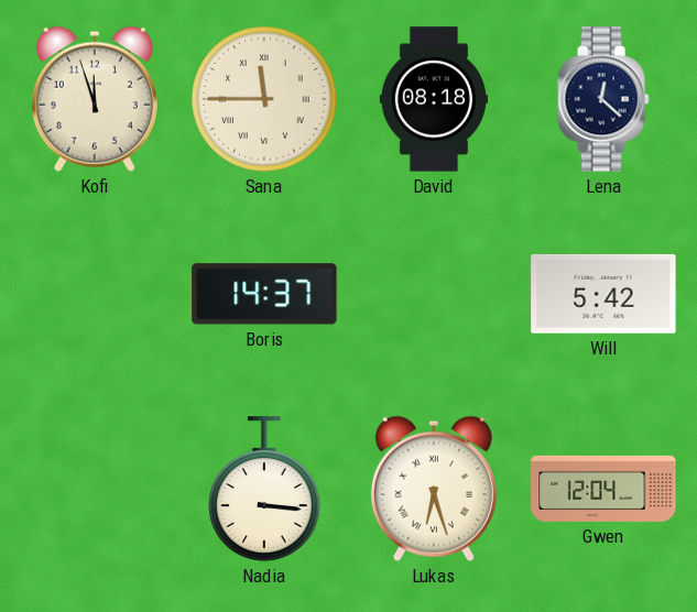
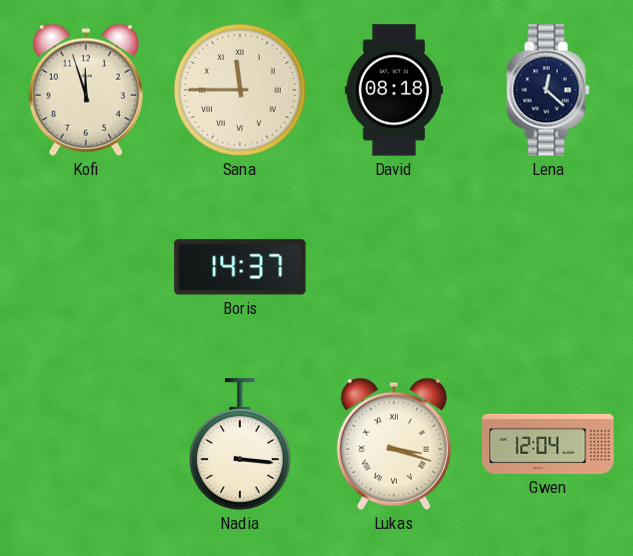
Will: 5:42 -> none
Lukas: 6:27 -> 3:18
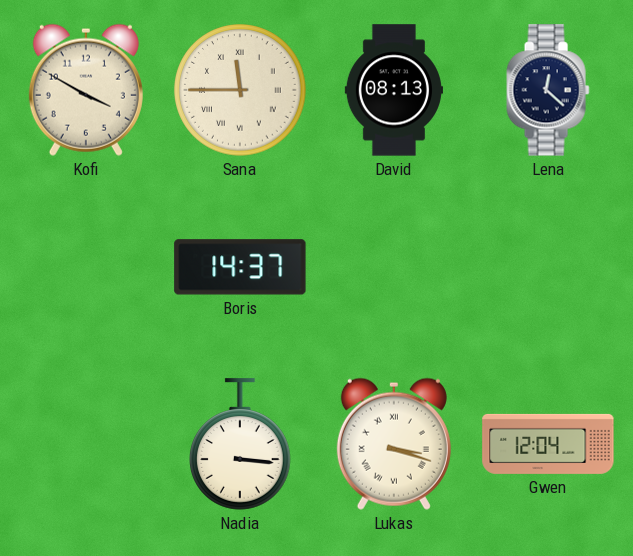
Kofi: 11:57 -> 3:50
David: 08:18 -> 08:13
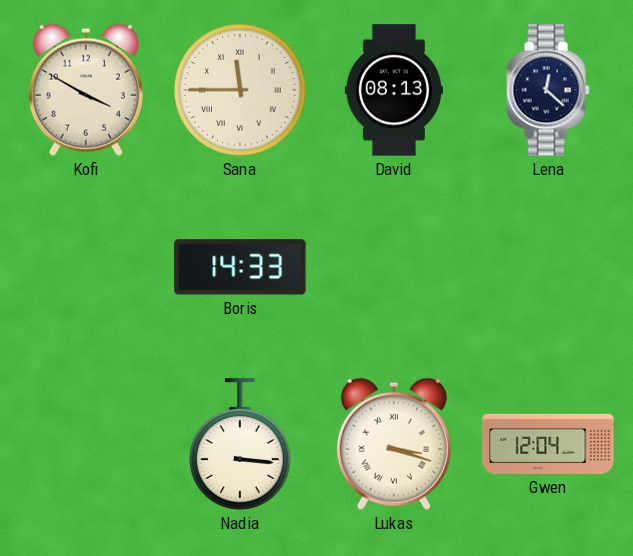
Boris: 14:37 -> 14:33
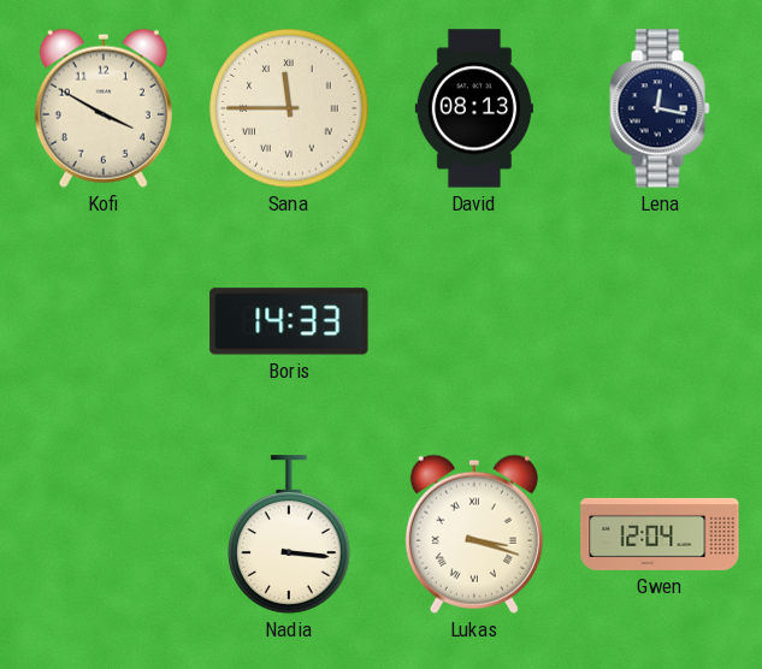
Lena: 12:22 -> 12:17
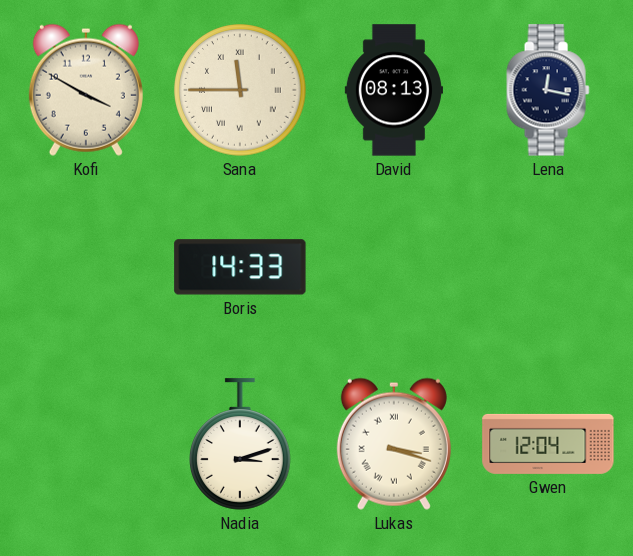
Nadia: 3:16 -> 3:12
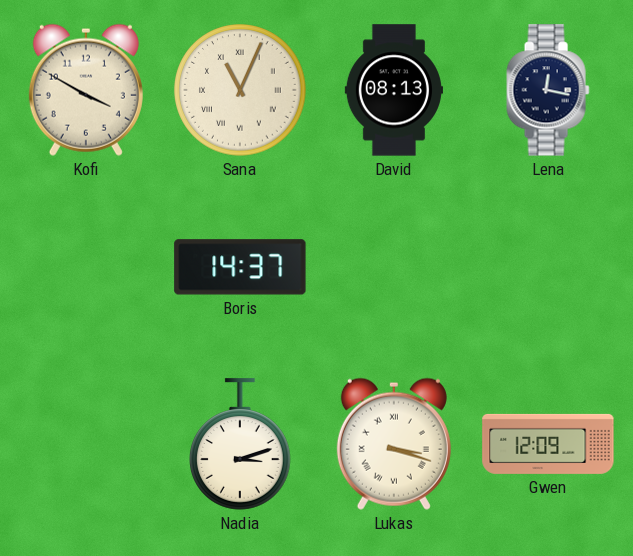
Sana: 11:45 -> 11:04
Boris: 14:33 -> 14:37
Gwen: 12:04 -> 12:09
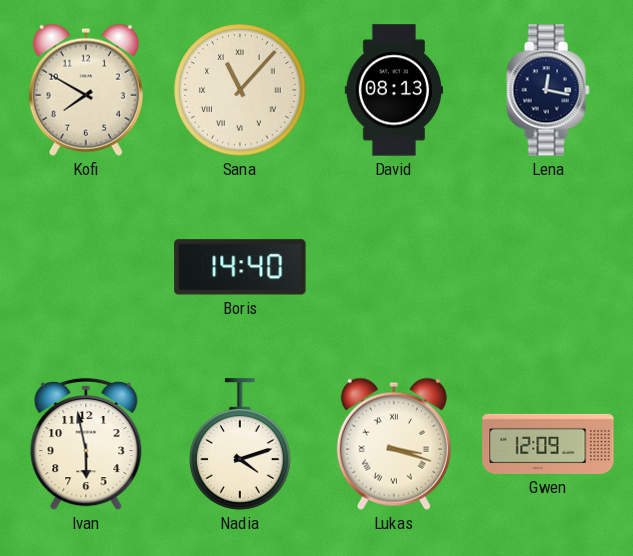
Kofi: 3:50 -> 7:50
Sana: 11:04 -> 11:07
Boris: 14:37 -> 14:40
Ivan: none -> 5:58
Nadia: 3:12 -> 4:12
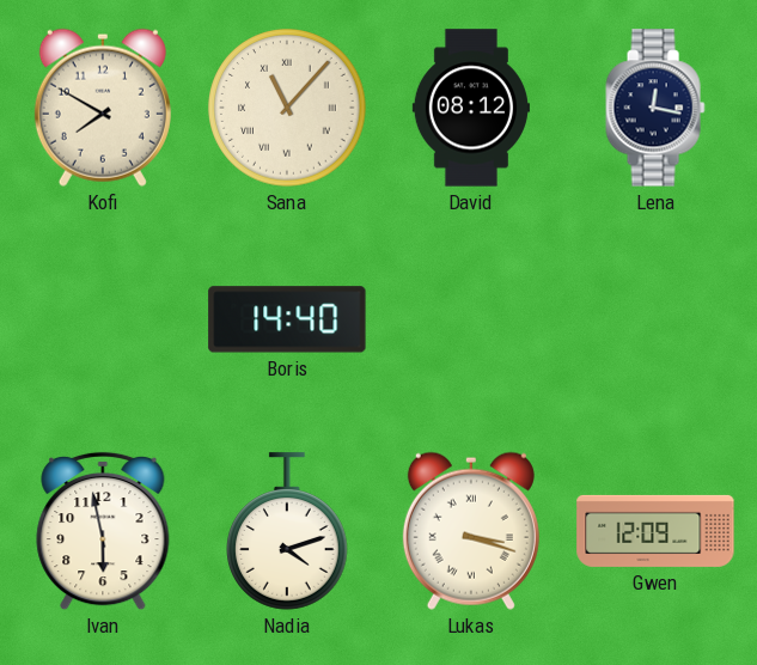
David: 08:13 -> 08:12
